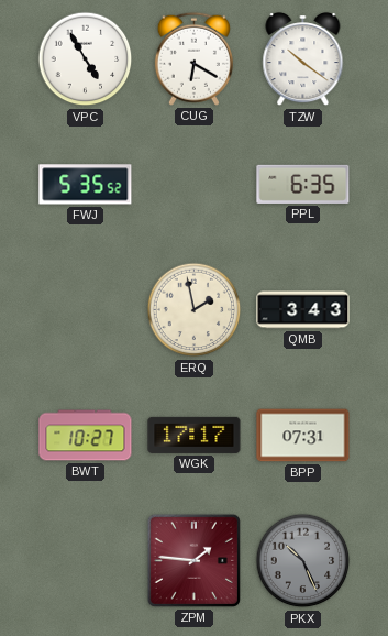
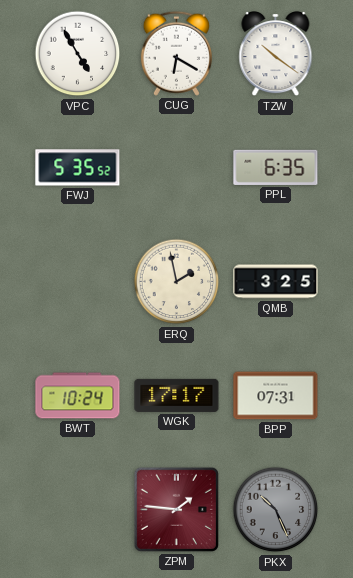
QMB: 3:43 -> 3:25
BWT: 10:27 -> 10:24
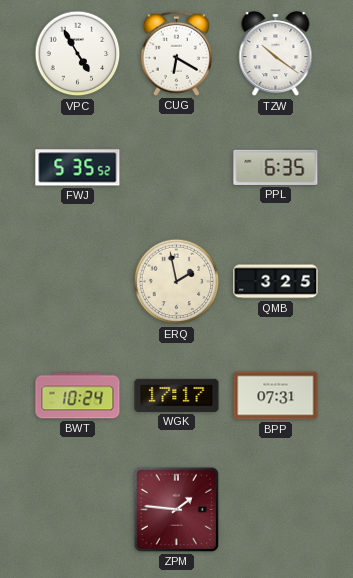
PKX: 10:26 -> none
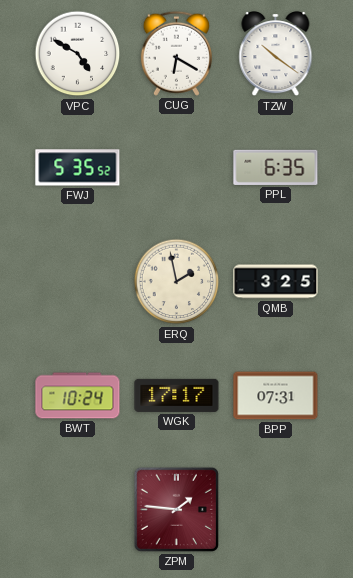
VPC: 4:55 -> 4:50
